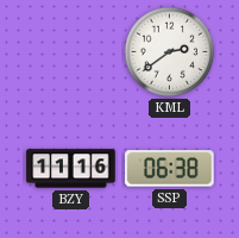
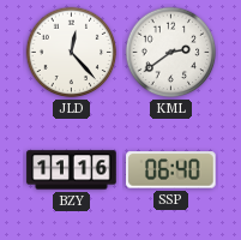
JLD: none -> 12:23
SSP: 06:38 -> 06:40
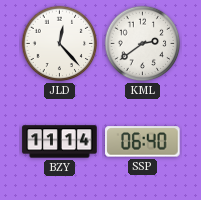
BZY: 11:16 -> 11:14
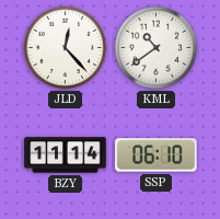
KML: 2:39 -> 10:39
SSP: 06:40 -> 06:10
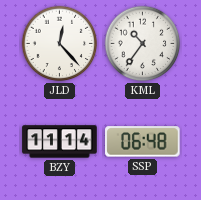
KML: 10:39 -> 10:36
SSP: 06:10 -> 06:48
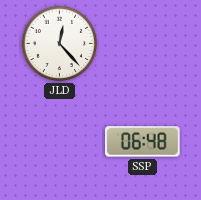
KML: 10:36 -> none
BZY: 11:14 -> none
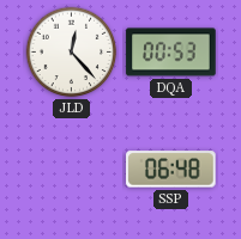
DQA: none -> 00:53
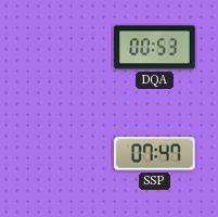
JLD: 12:23 -> none
SSP: 06:48 -> 07:47
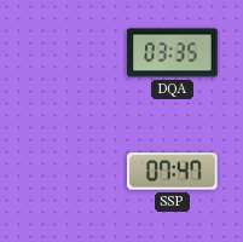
DQA: 00:53 -> 03:35
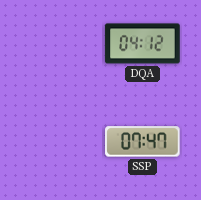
DQA: 03:35 -> 04:12
